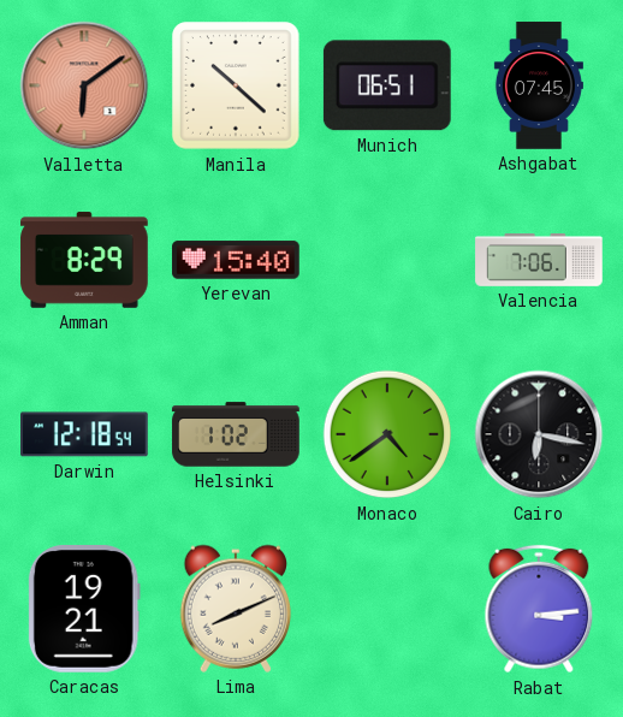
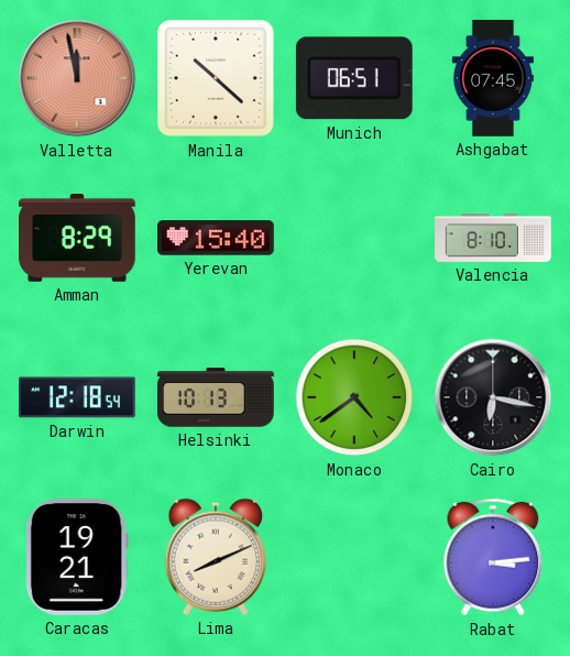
Valletta: 6:09 -> 11:58
Valencia: 7:06 -> 8:10
Helsinki: 1:02 -> 10:13
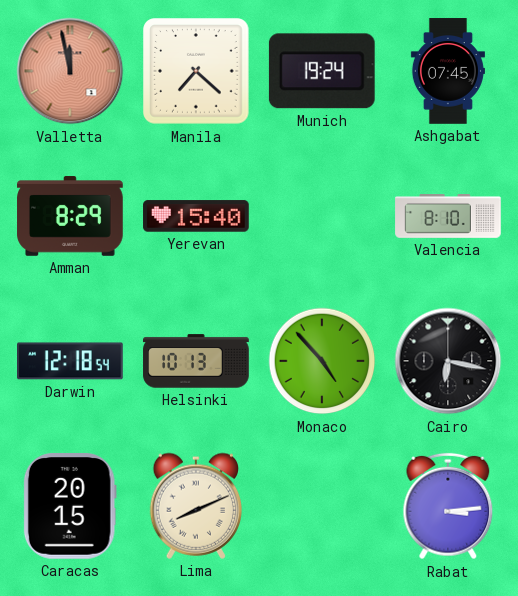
Manila: 10:22 -> 7:22
Munich: 06:51 -> 19:24
Monaco: 4:39 -> 4:53
Caracas: 19:21 -> 20:15
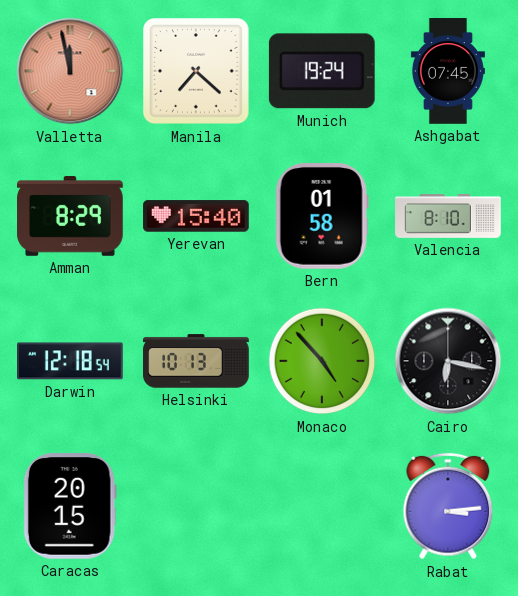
Bern: none -> 01:58
Lima: 8:11 -> none
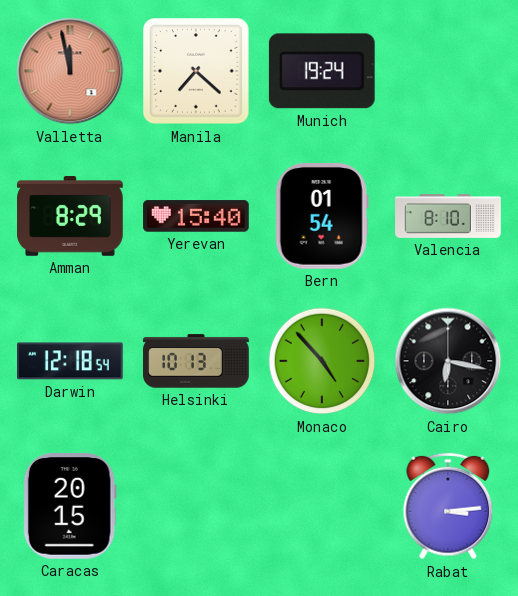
Ashgabat: 07:45 -> none
Bern: 01:58 -> 01:54
